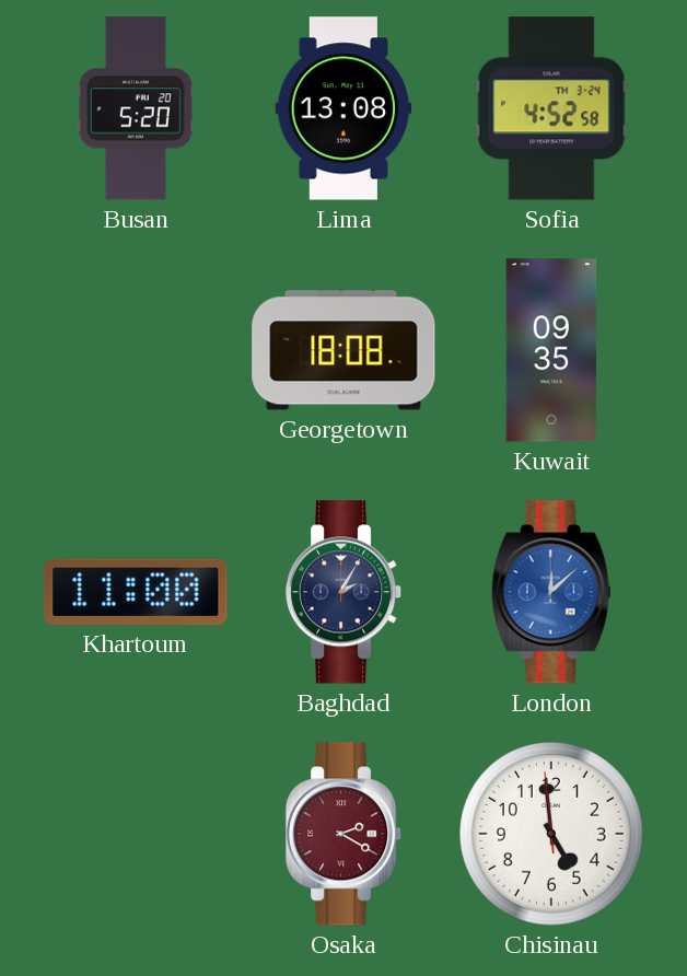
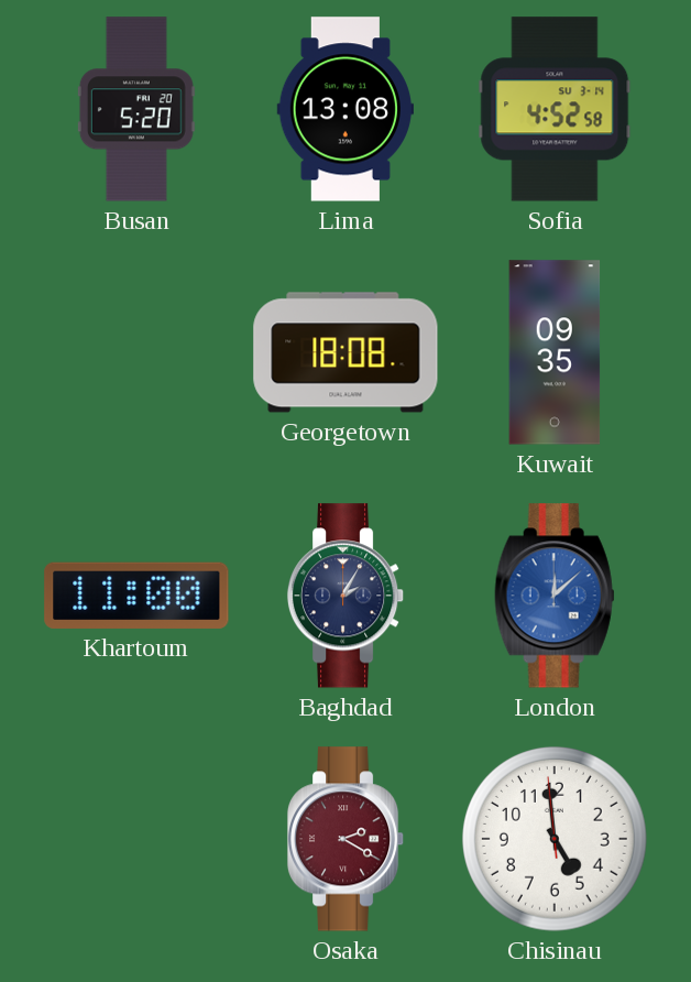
Sofia date: TH 3-24 -> SU 3-14
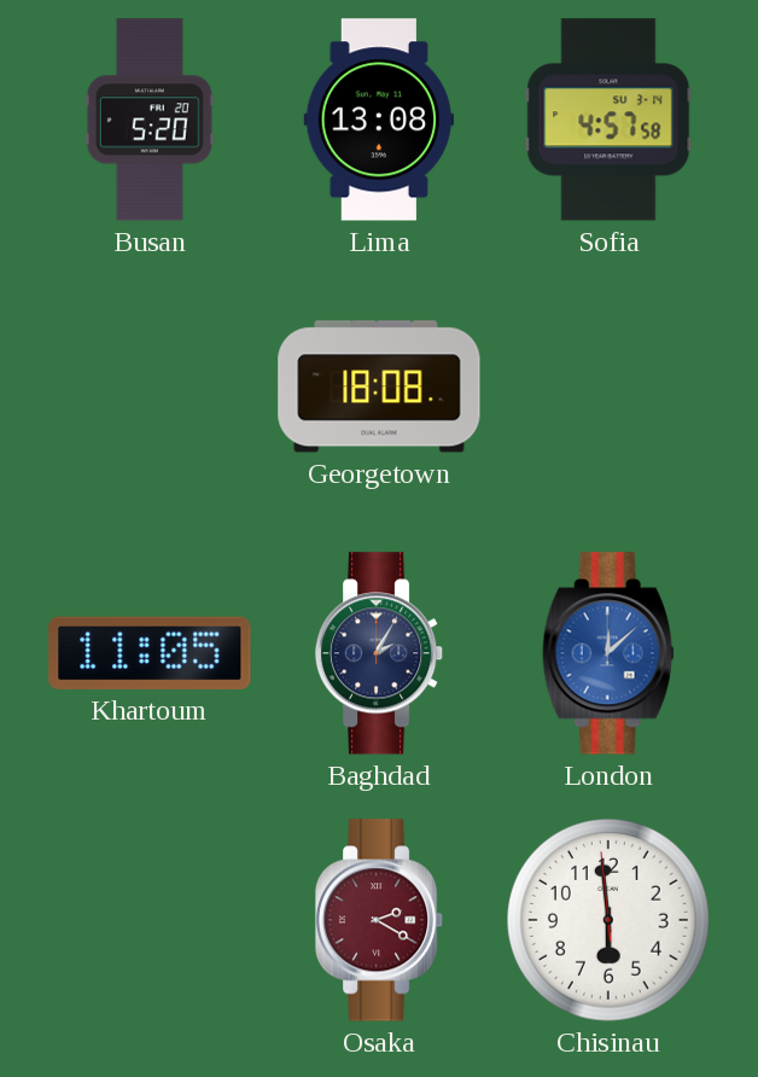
Sofia: 4:52 -> 4:57
Kuwait: 09:35 -> none
Khartoum: 11:00 -> 11:05
Chisinau: 4:58 -> 5:58
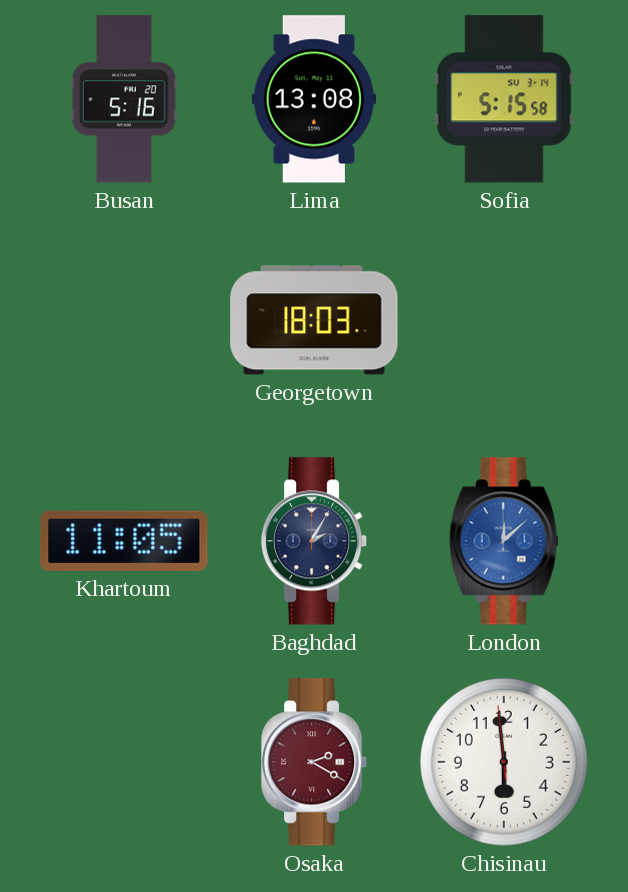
Busan: 5:20 -> 5:16
Sofia: 4:57 -> 5:15
Georgetown: 18:08 -> 18:03
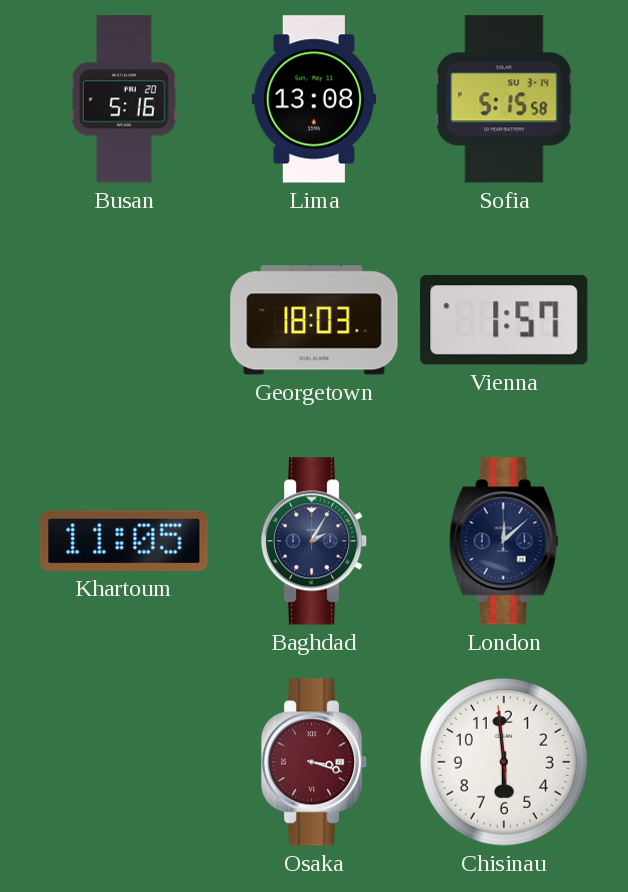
Vienna: none -> 1:57
London dial: blue -> navy
Osaka: 2:20 -> 3:18
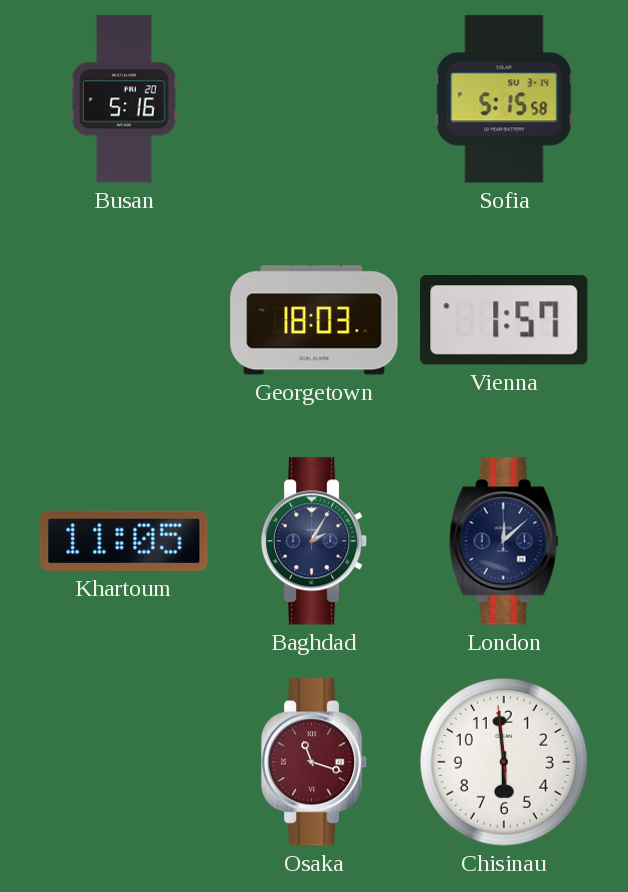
Lima: 13:08 -> none
Osaka: 3:18 -> 11:18
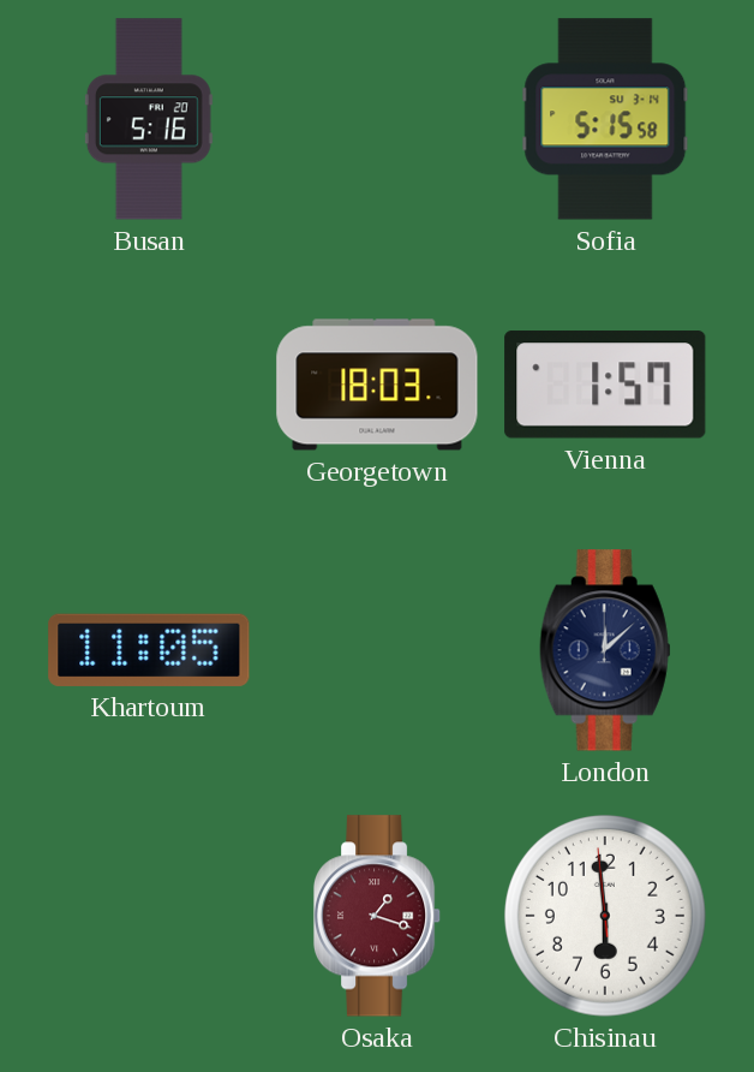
Baghdad: 2:05 -> none
Osaka: 11:18 -> 1:18
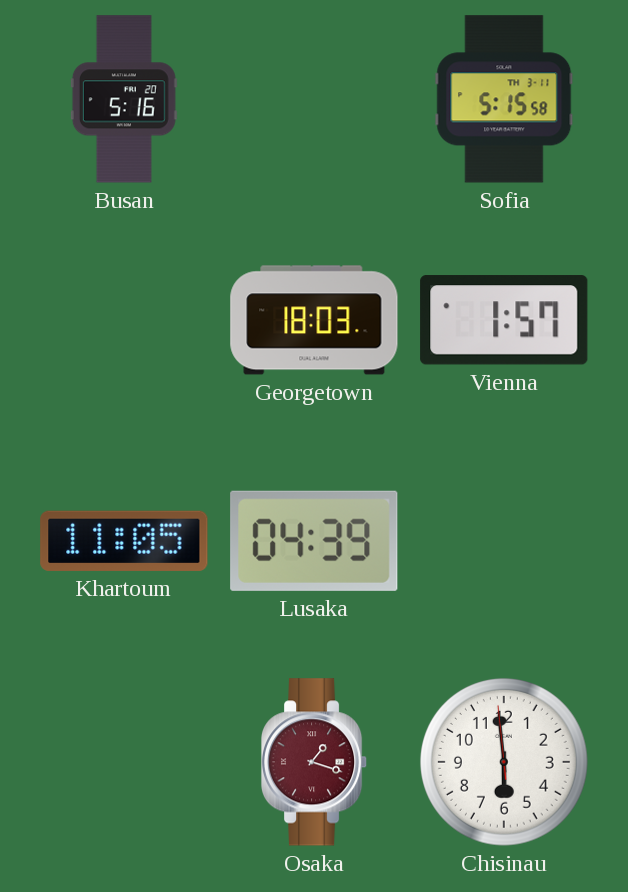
Sofia date: SU 3-14 -> TH 3-11
Lusaka: none -> 04:39
London: 12:08 -> none
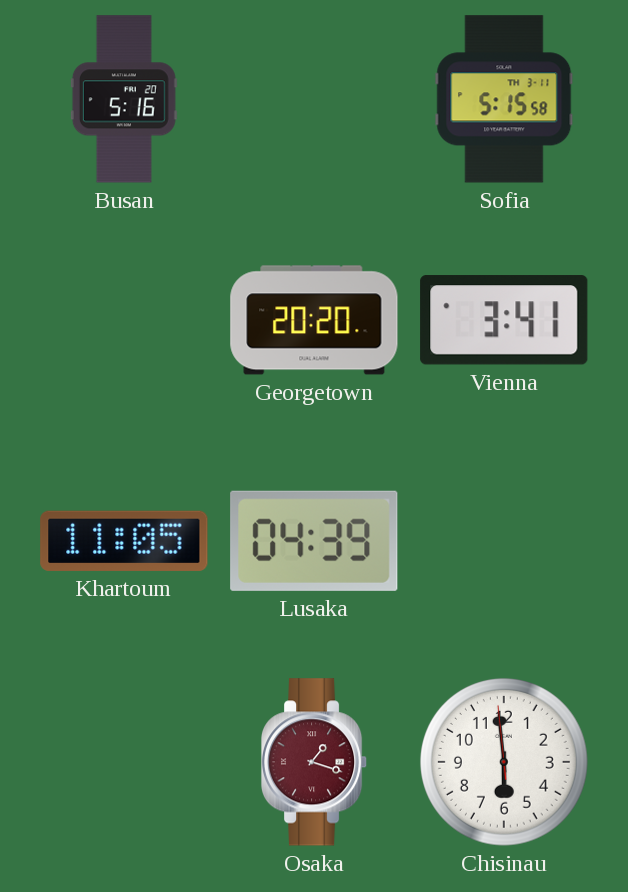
Georgetown: 18:03 -> 20:20
Vienna: 1:57 -> 3:41
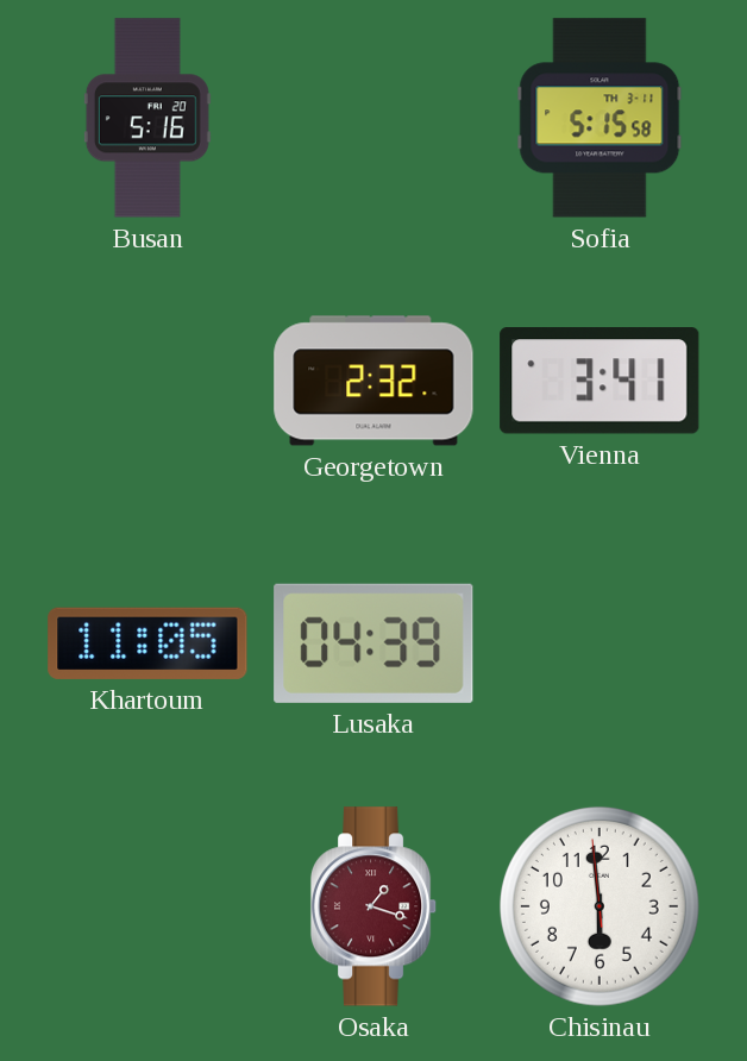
Georgetown: 20:20 -> 2:32
